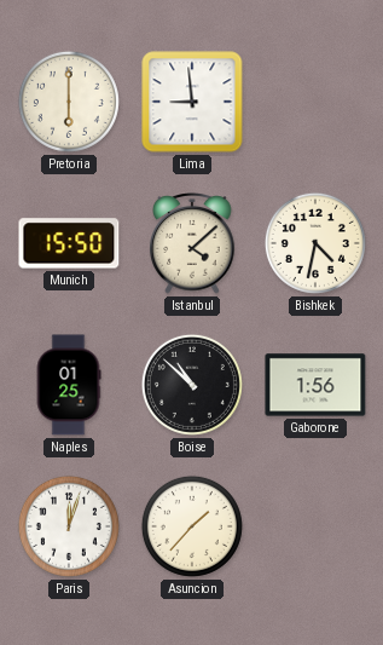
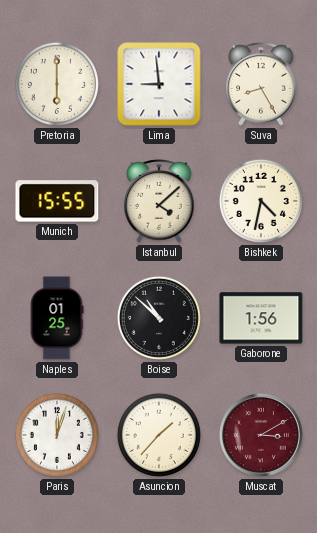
Suva: none -> 8:25
Munich: 15:50 -> 15:55
Muscat: none -> 3:10
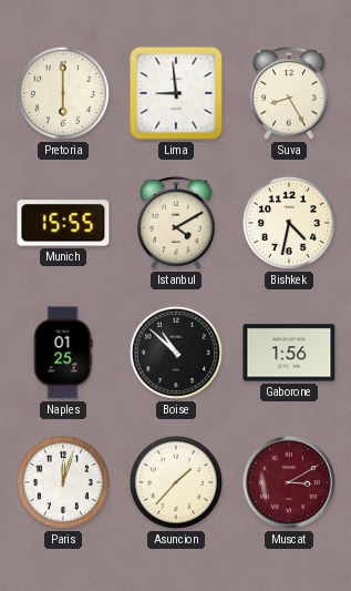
Istanbul: 4:08 -> 4:10
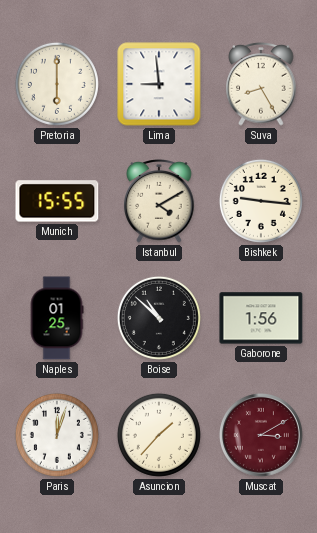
Bishkek: 4:32 -> 9:16
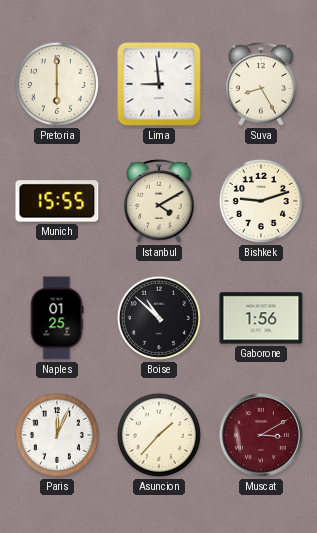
Bishkek: 9:16 -> 9:12
Paris: 12:03 -> 12:04
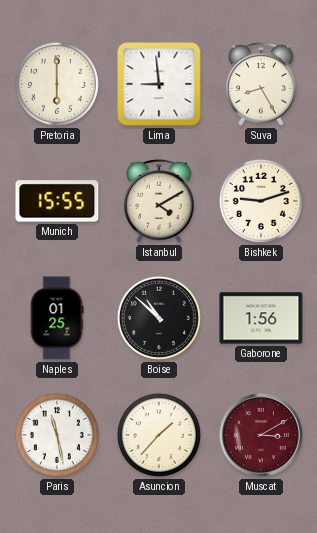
Paris: 12:04 -> 11:28
